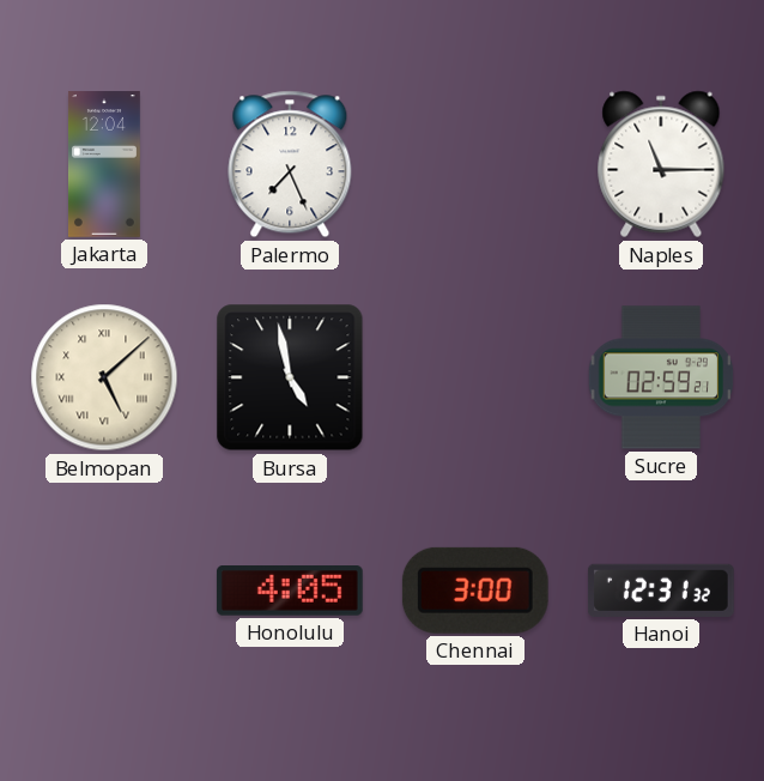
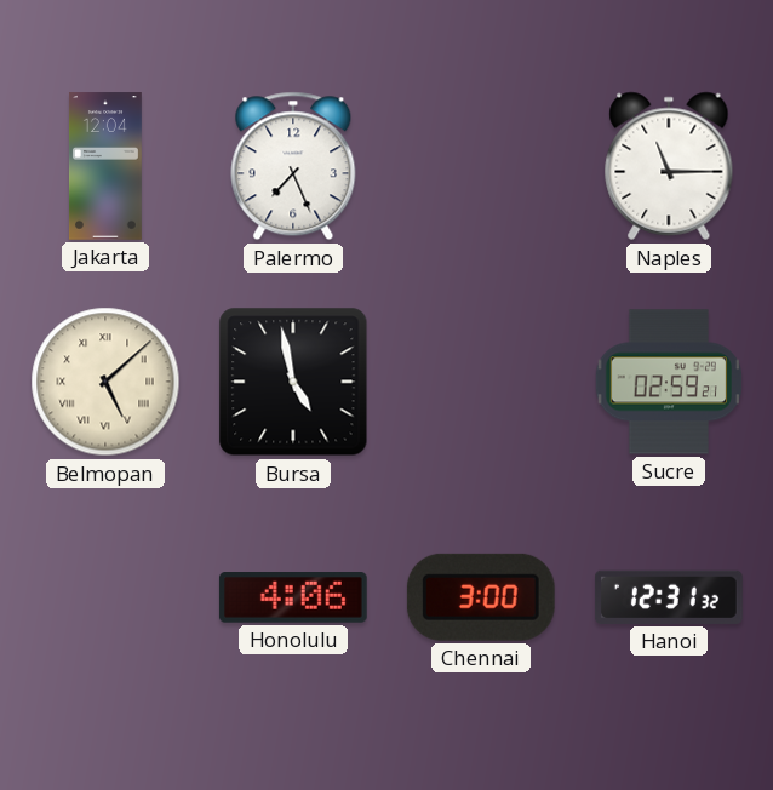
Honolulu: 4:05 -> 4:06
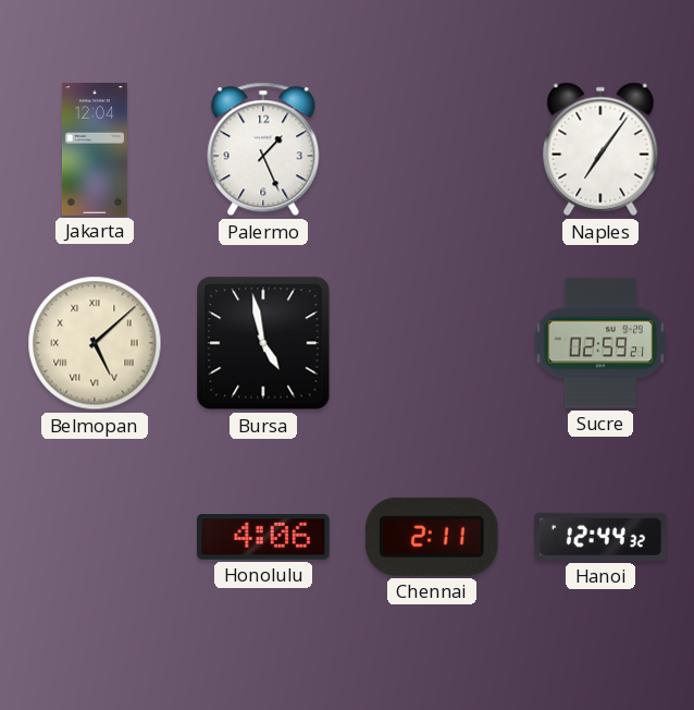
Palermo: 7:26 -> 1:26
Naples: 11:15 -> 7:06
Chennai: 3:00 -> 2:11
Hanoi: 12:31 -> 12:44
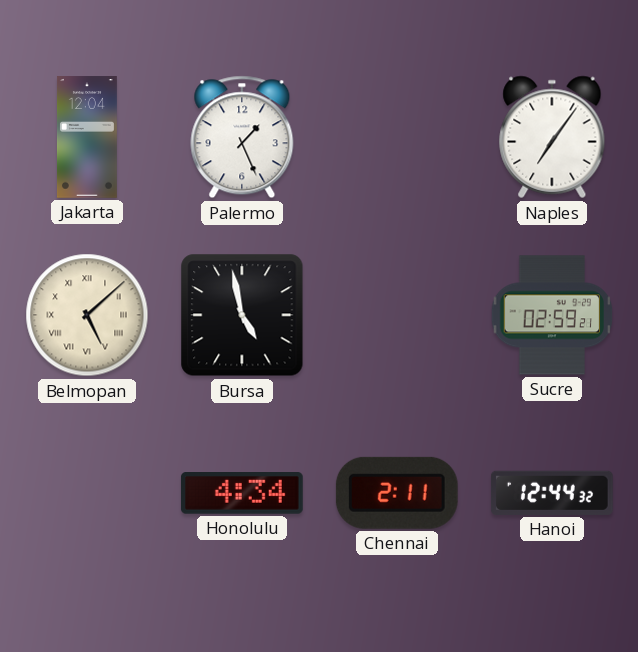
Honolulu: 4:06 -> 4:34
